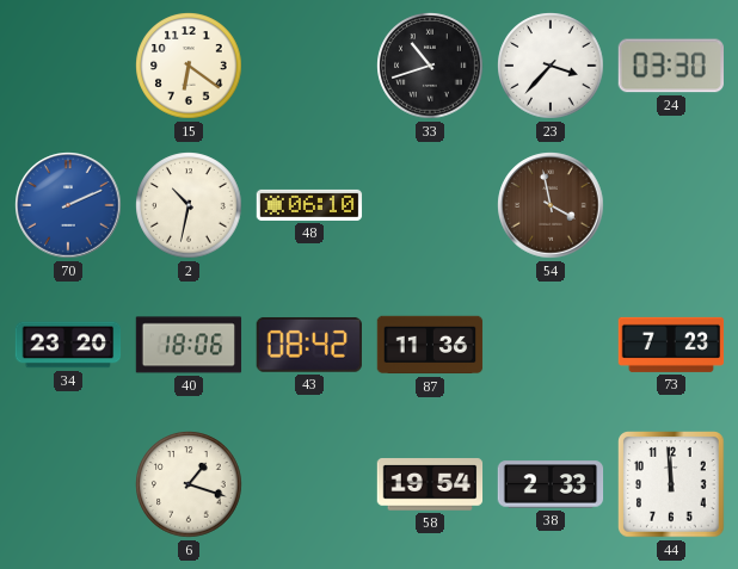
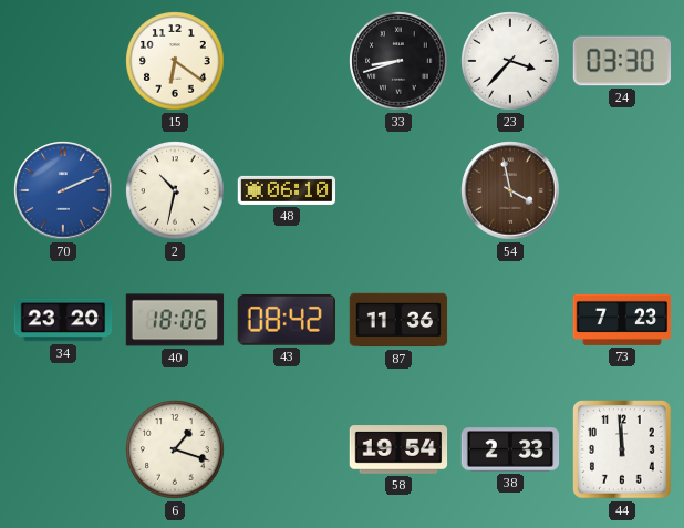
33: 10:42 -> 8:42
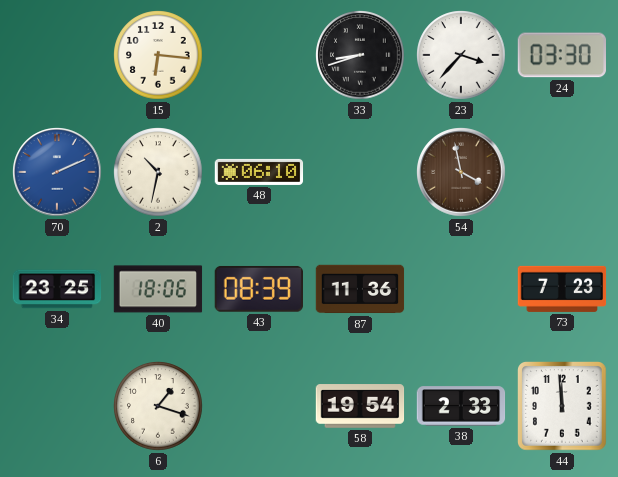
15: 6:21 -> 6:16
34: 23:20 -> 23:25
43: 08:42 -> 08:39
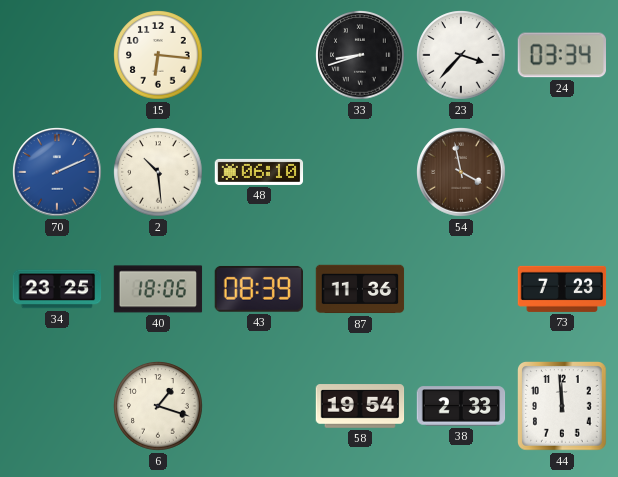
24: 03:30 -> 03:34
2: 10:32 -> 10:29
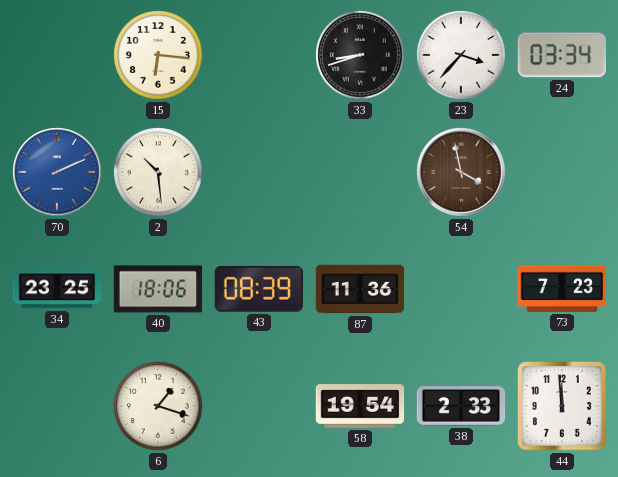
48: 06:10 -> none
